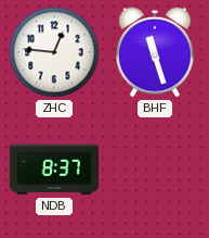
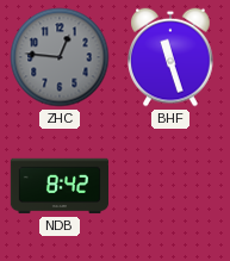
ZHC dial: white -> grey
NDB: 8:37 -> 8:42
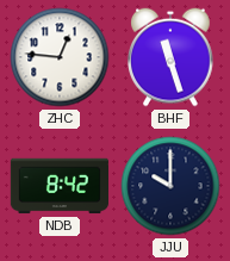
ZHC dial: grey -> white
JJU: none -> 10:00
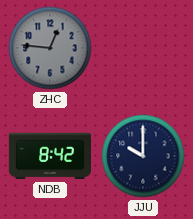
ZHC dial: white -> grey
BHF: 11:27 -> none
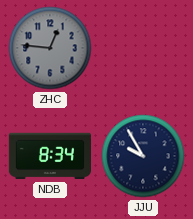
NDB: 8:42 -> 8:34
JJU: 10:00 -> 9:55
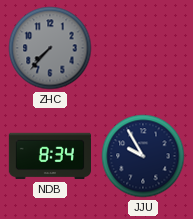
ZHC: 12:46 -> 7:37
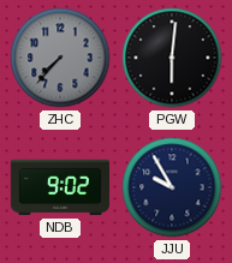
PGW: none -> 6:01
NDB: 8:34 -> 9:02
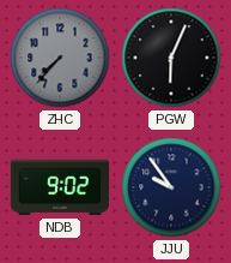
PGW: 6:01 -> 6:04
JJU: 9:55 -> 9:54
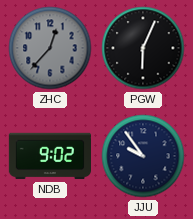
ZHC: 7:37 -> 12:37
